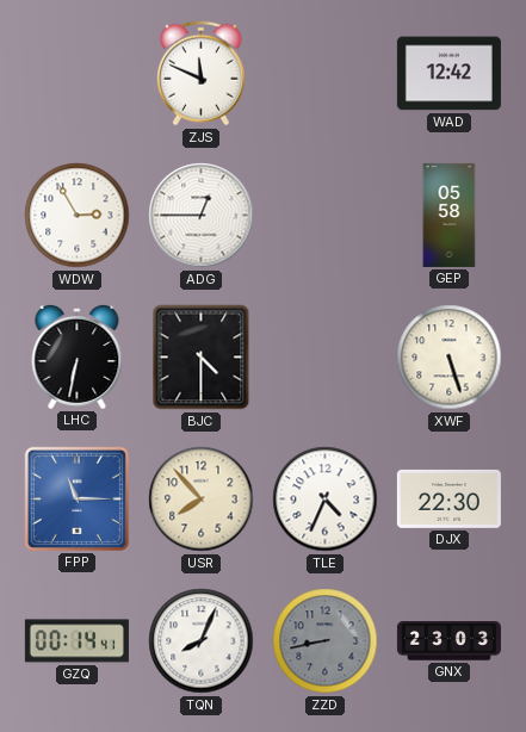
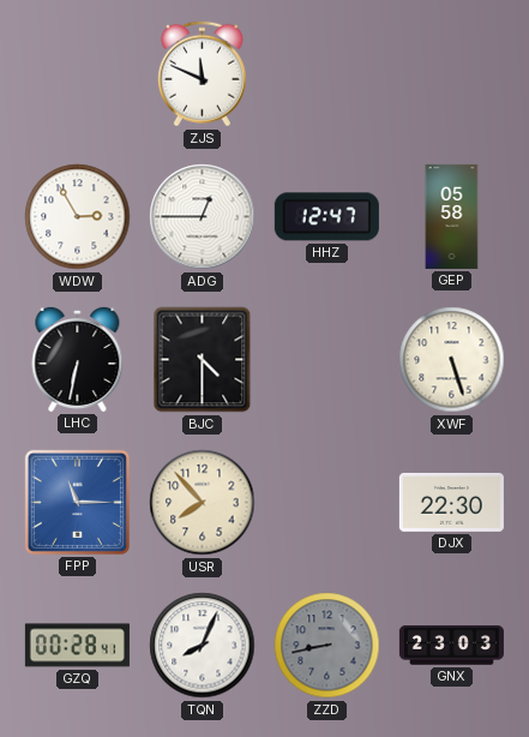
WAD: 12:42 -> none
HHZ: none -> 12:47
TLE: 4:34 -> none
GZQ: 00:14 -> 00:28
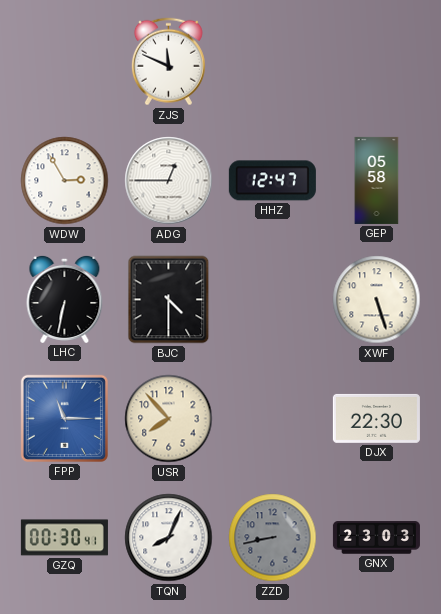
GZQ: 00:28 -> 00:30
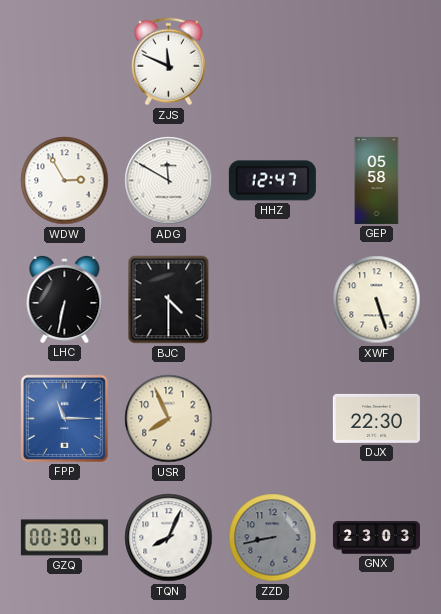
ADG: 12:45 -> 11:50
USR: 7:53 -> 7:56
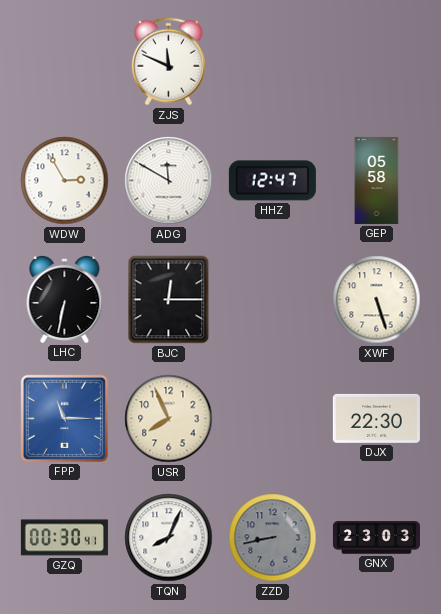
BJC: 4:30 -> 12:15
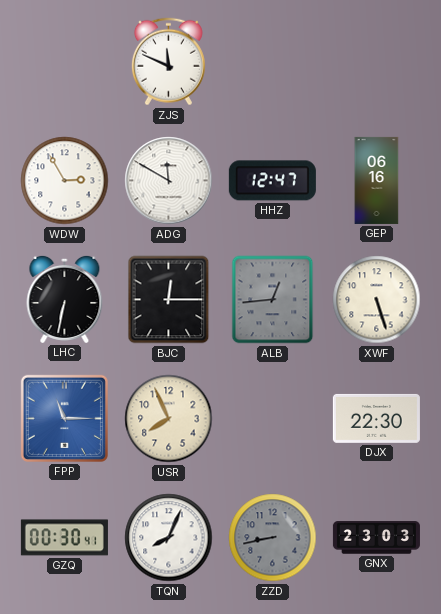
GEP: 05:58 -> 06:16
ALB: none -> 12:44
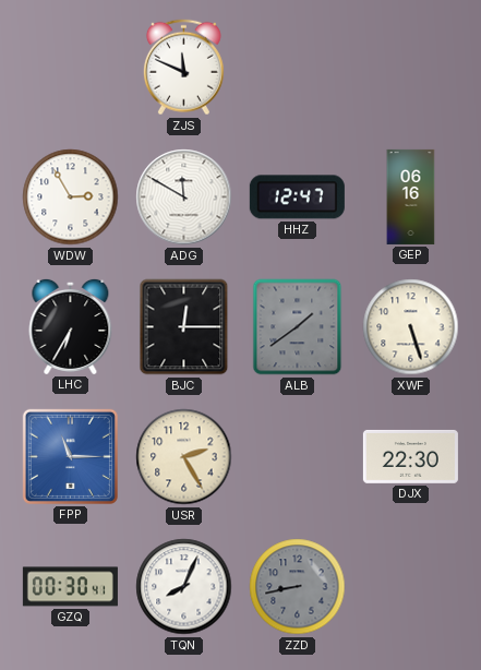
LHC: 6:32 -> 6:35
ALB: 12:44 -> 1:39
USR: 7:56 -> 2:25
GNX: 23:03 -> none
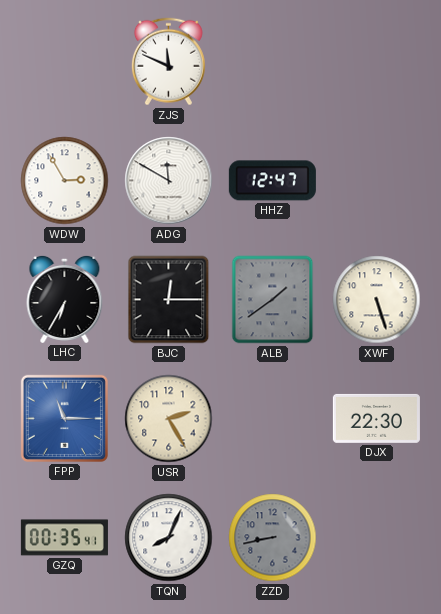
GEP: 06:16 -> none
GZQ: 00:30 -> 00:35
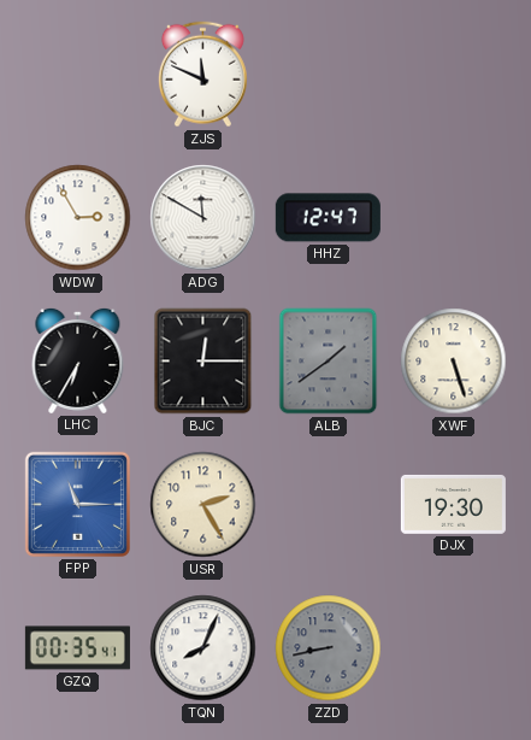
DJX: 22:30 -> 19:30
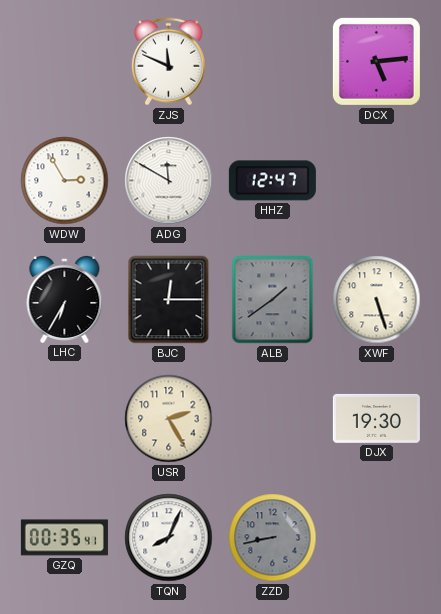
DCX: none -> 5:14
FPP: 11:15 -> none
